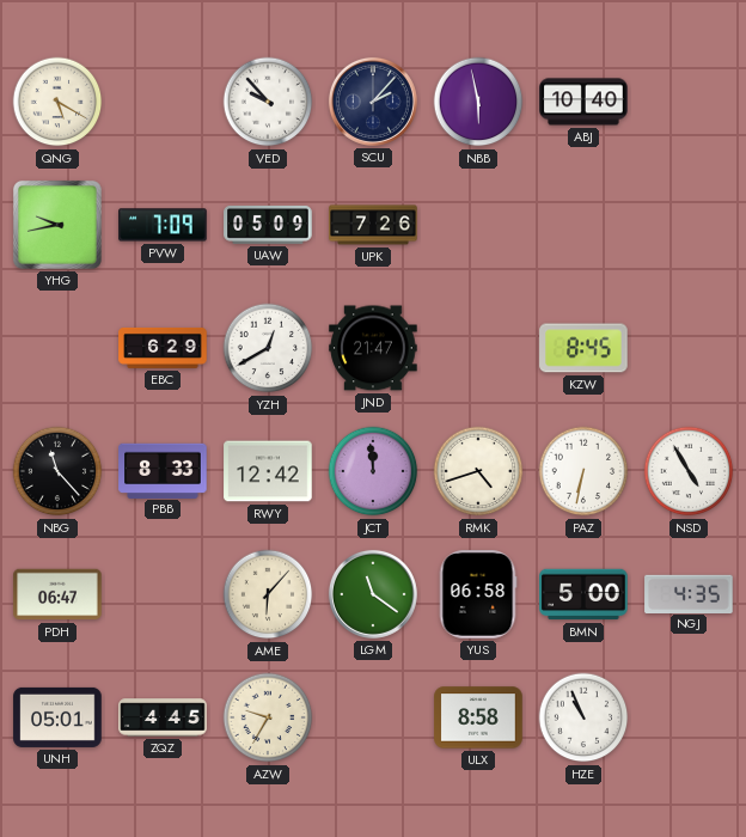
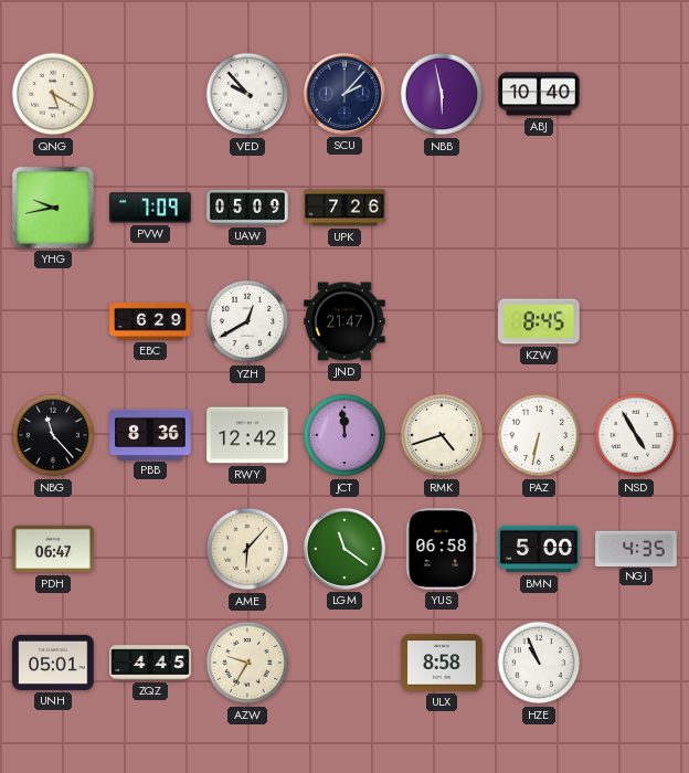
PBB: 8:33 -> 8:36
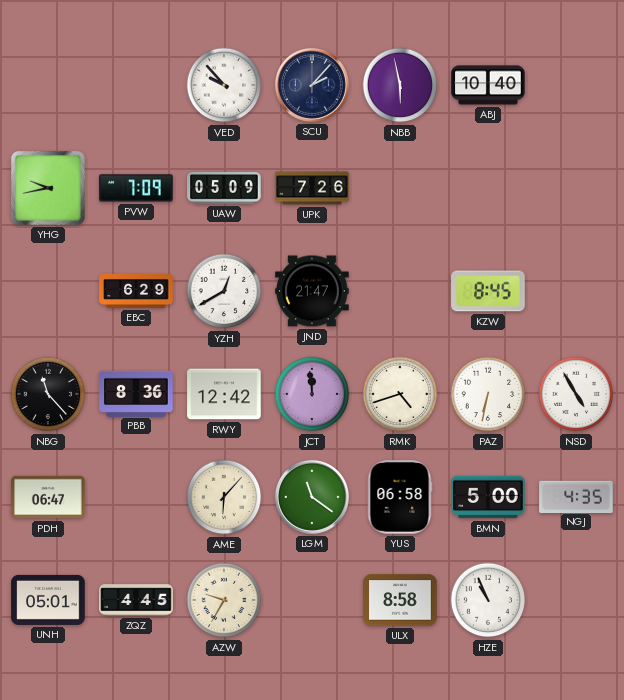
QNG: 5:20 -> none
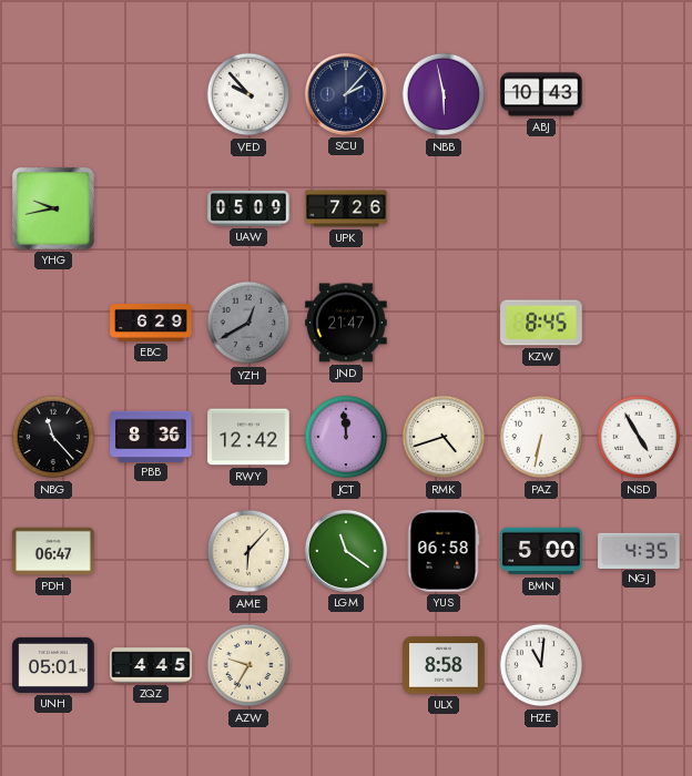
ABJ: 10:40 -> 10:43
PVW: 7:09 -> none
YZH dial: white -> grey
HZE: 10:56 -> 11:01
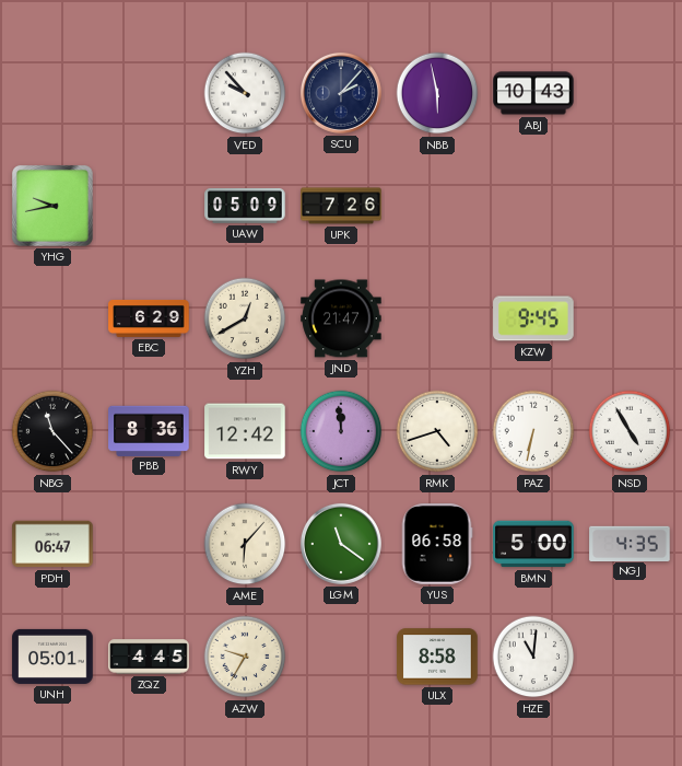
YZH dial: grey -> cream
KZW: 8:45 -> 9:45
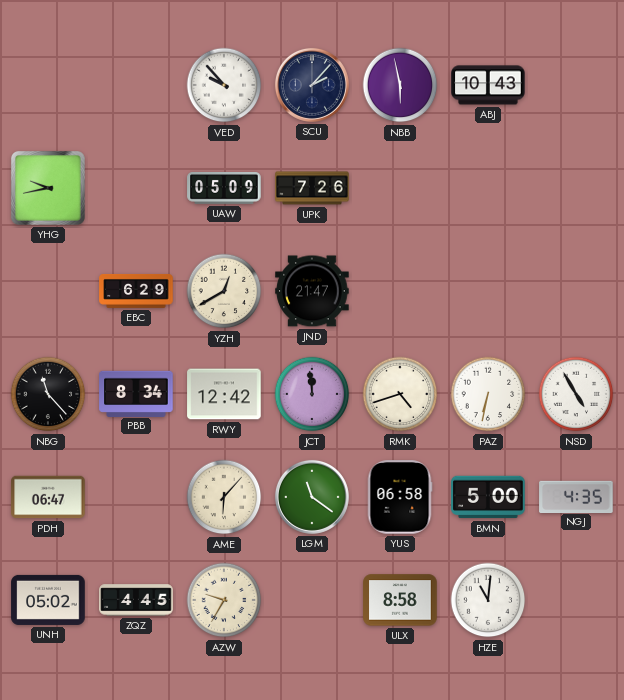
KZW: 9:45 -> none
PBB: 8:36 -> 8:34
UNH: 05:01 -> 05:02
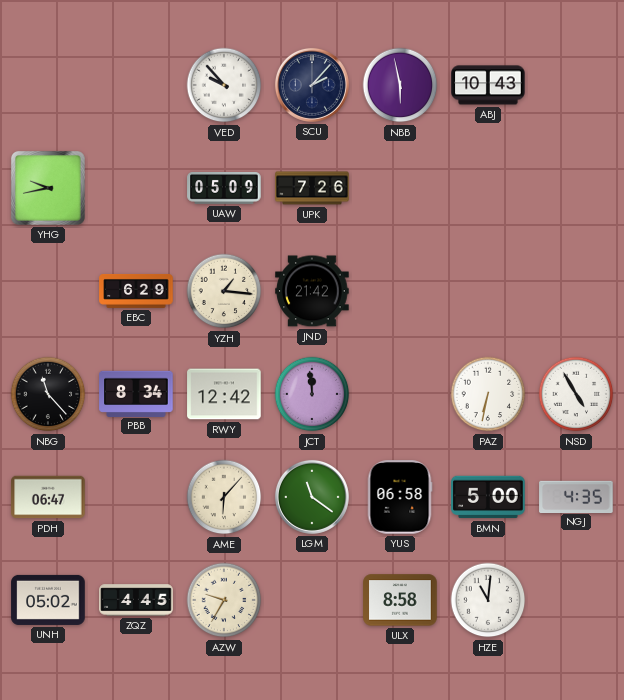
YZH: 12:40 -> 1:16
JND: 21:47 -> 21:42
RMK: 4:42 -> none
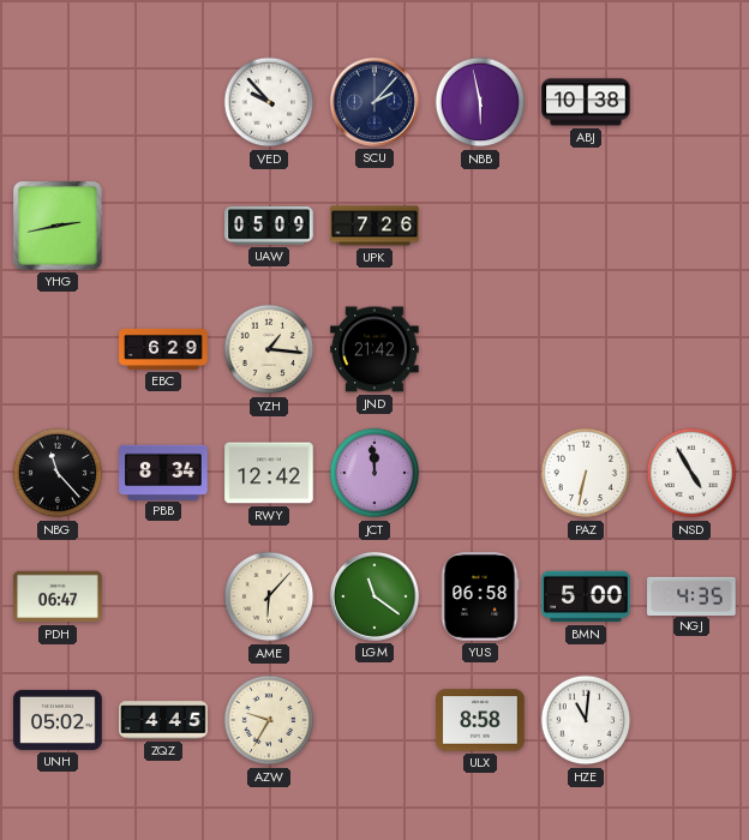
ABJ: 10:43 -> 10:38
YHG: 9:43 -> 2:43
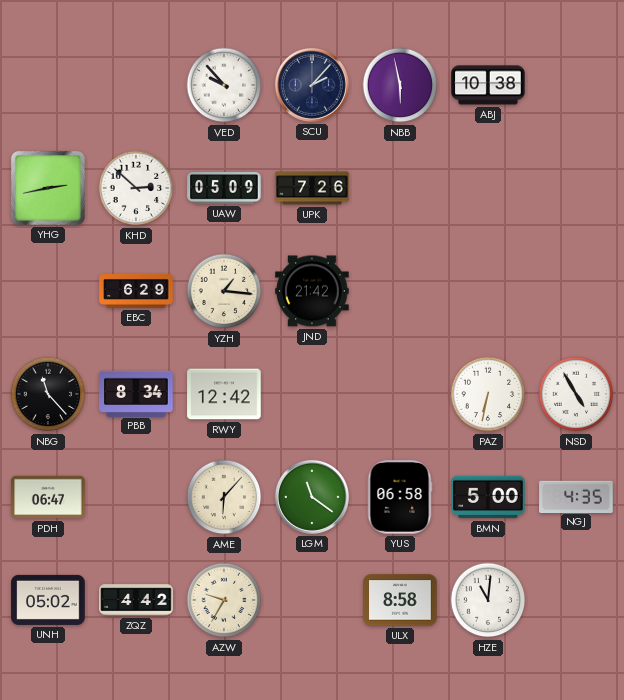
KHD: none -> 2:52
JCT: 11:59 -> none
ZQZ: 4:45 -> 4:42
